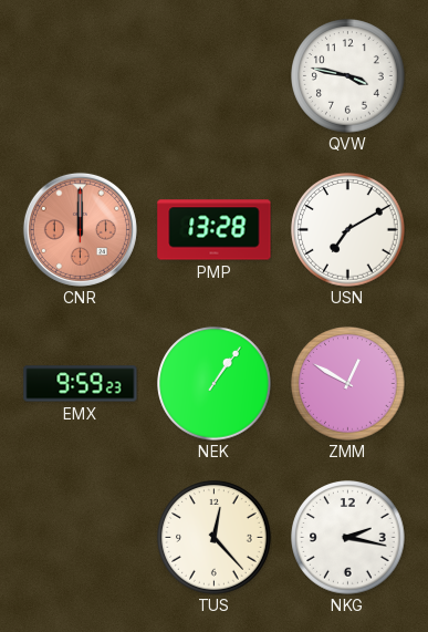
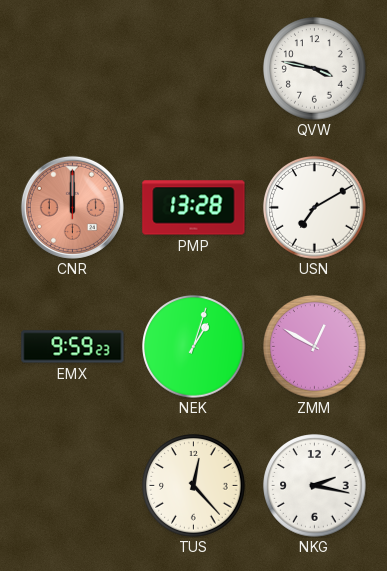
NEK: 1:06 -> 1:03
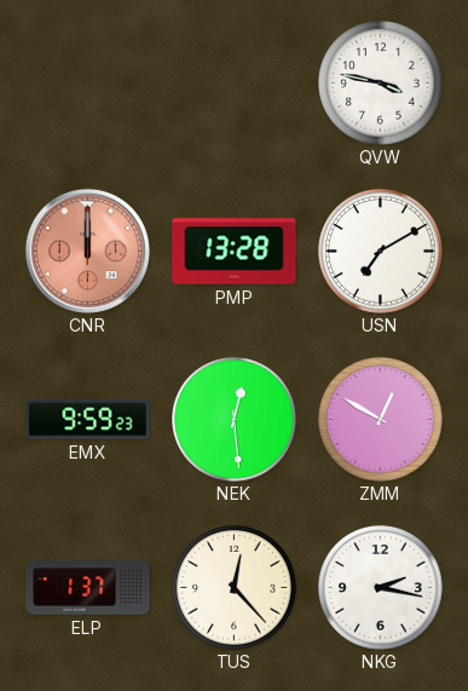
NEK: 1:03 -> 12:29
ELP: none -> 1:37
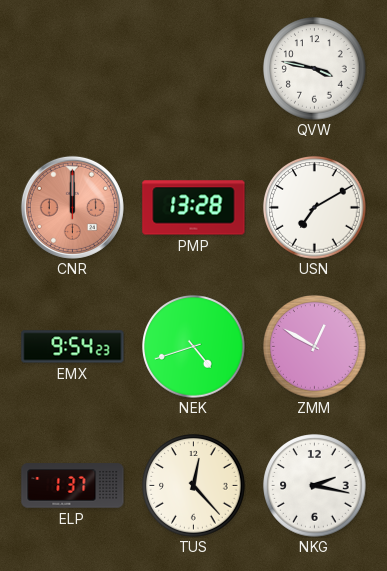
EMX: 9:59 -> 9:54
NEK: 12:29 -> 4:42
